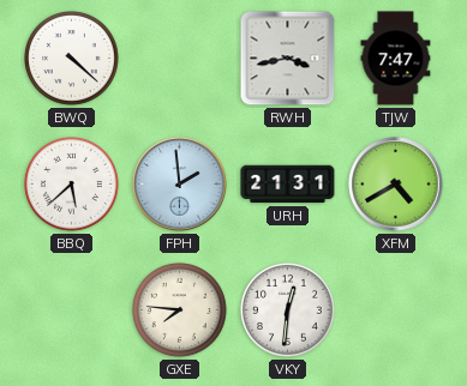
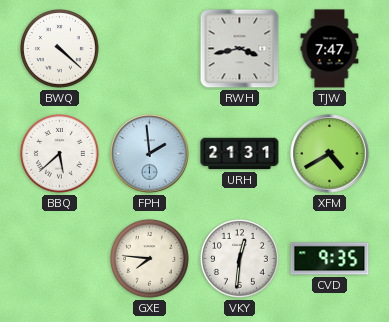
CVD: none -> 9:35
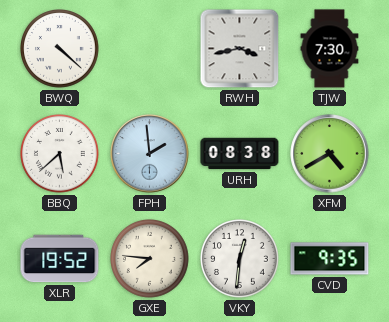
TJW: 7:47 -> 7:30
URH: 21:31 -> 08:38
XLR: none -> 19:52
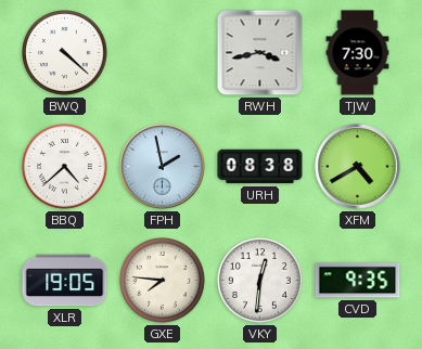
BBQ: 5:38 -> 4:38
FPH: 1:59 -> 1:58
XLR: 19:52 -> 19:05
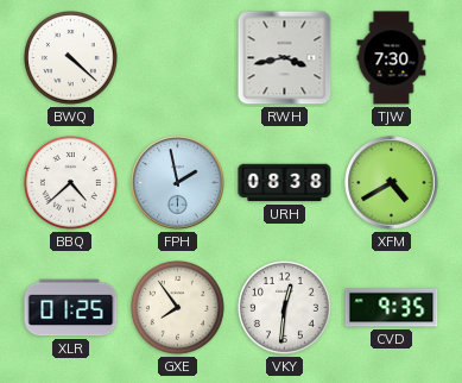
XLR: 19:05 -> 01:25
GXE: 7:46 -> 7:54
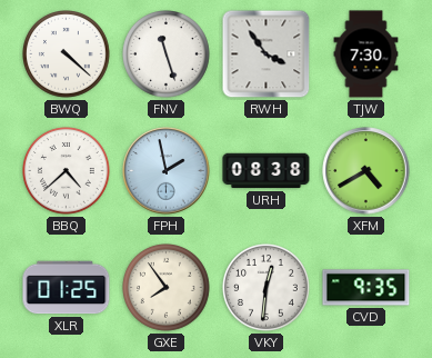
FNV: none -> 11:27
RWH: 3:43 -> 3:54
